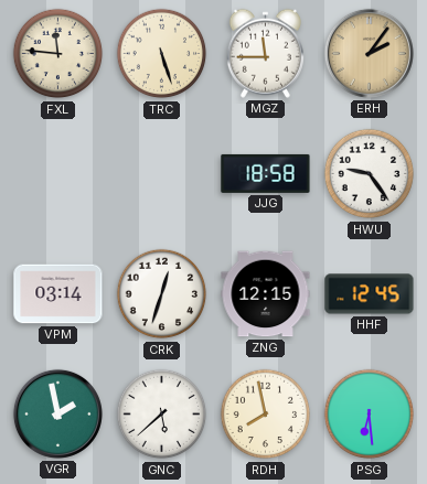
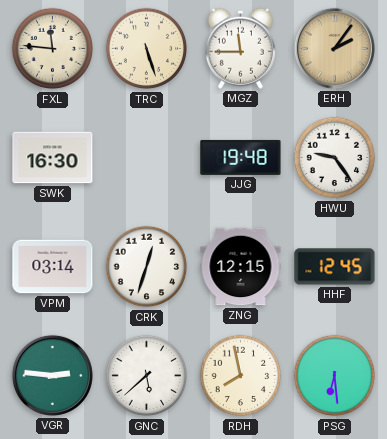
SWK: none -> 16:30
JJG: 18:58 -> 19:48
VGR: 1:58 -> 2:46
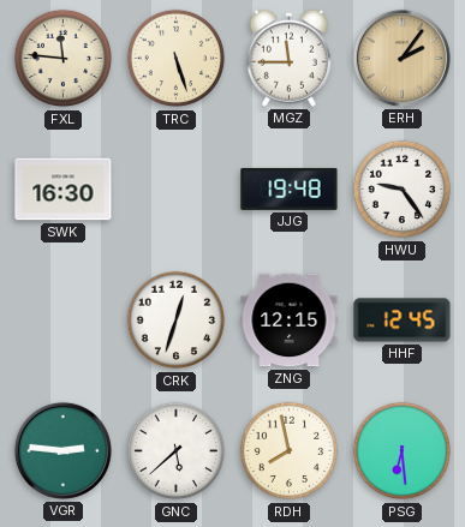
VPM: 03:14 -> none
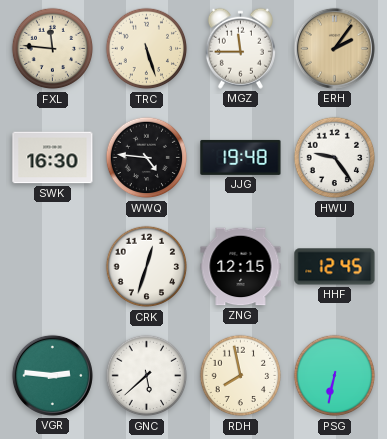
WWQ: none -> 4:46
PSG: 6:29 -> 6:32
